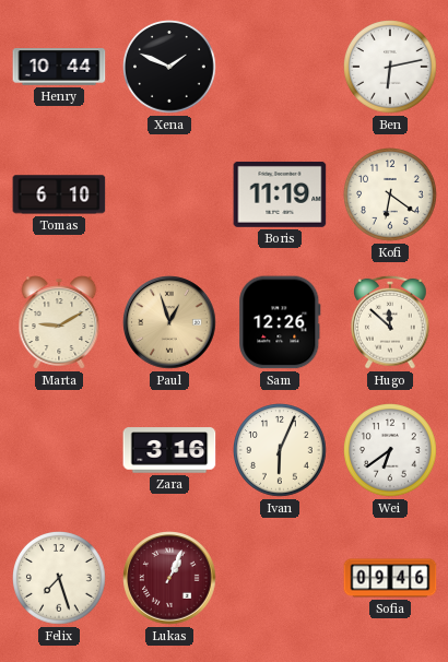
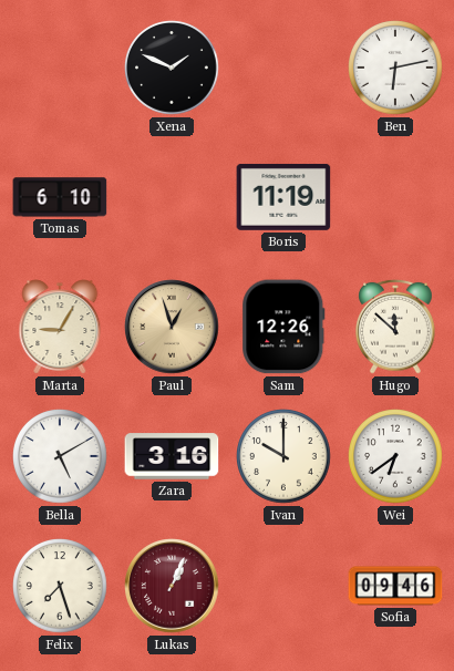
Henry: 10:44 -> none
Kofi: 6:21 -> none
Marta: 9:10 -> 9:05
Bella: none -> 5:10
Ivan: 6:04 -> 10:00
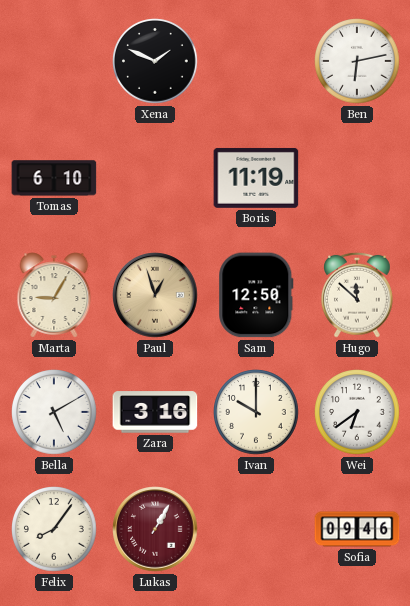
Sam: 12:26 -> 12:50
Felix: 7:27 -> 8:06
Lukas: 1:04 -> 1:05
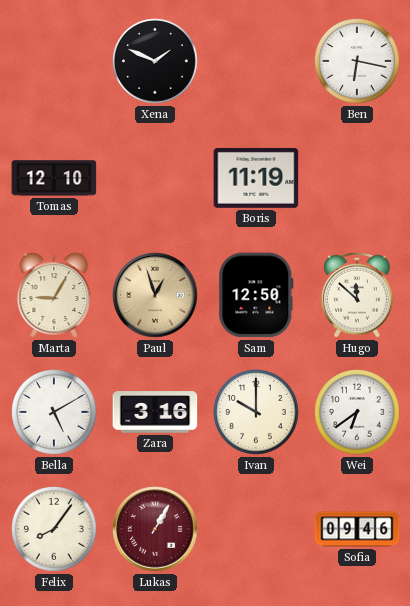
Ben: 6:13 -> 6:17
Tomas: 6:10 -> 12:10
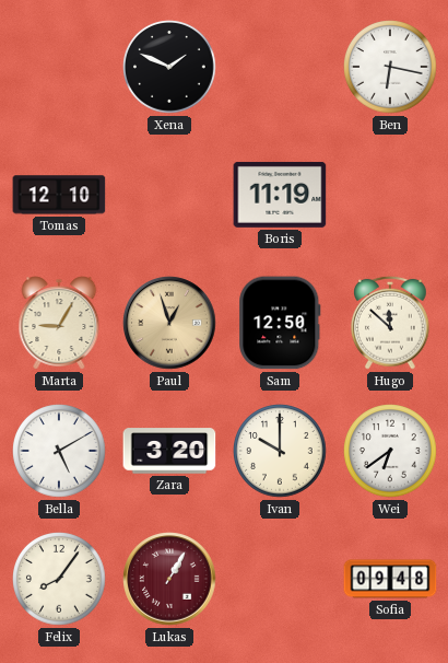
Zara: 3:16 -> 3:20
Sofia: 09:46 -> 09:48
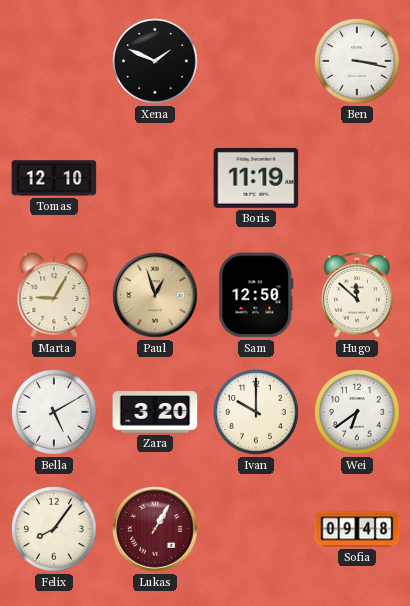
Ben: 6:17 -> 3:17
